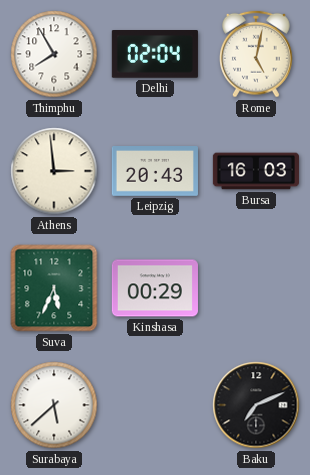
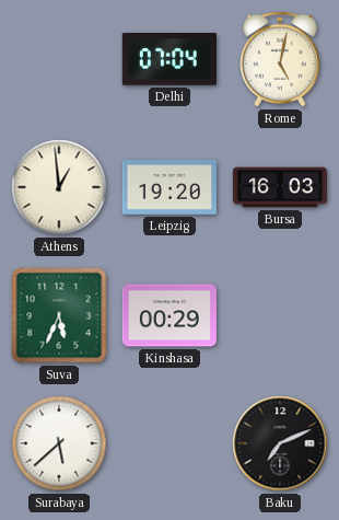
Thimphu: 7:55 -> none
Delhi: 02:04 -> 07:04
Athens: 2:59 -> 12:59
Leipzig: 20:43 -> 19:20
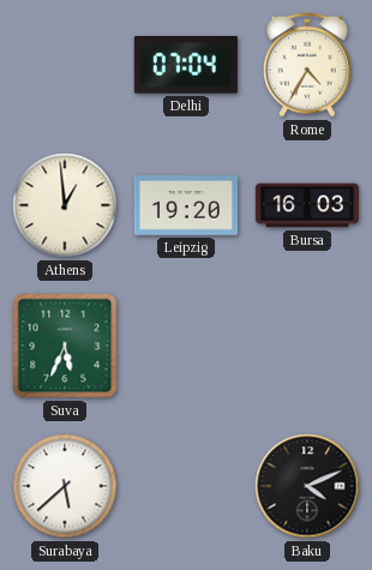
Rome: 5:02 -> 4:35
Kinshasa: 00:29 -> none
Baku: 7:11 -> 4:11
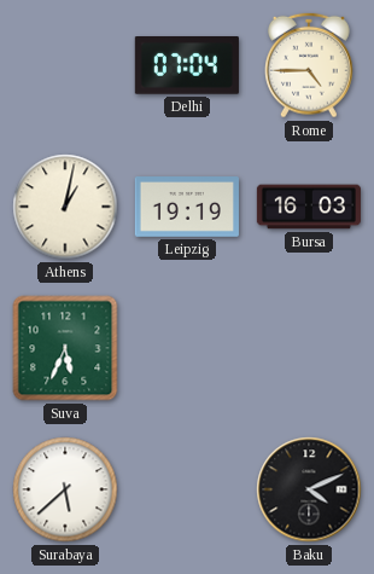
Rome: 4:35 -> 4:45
Athens: 12:59 -> 1:02
Leipzig: 19:20 -> 19:19
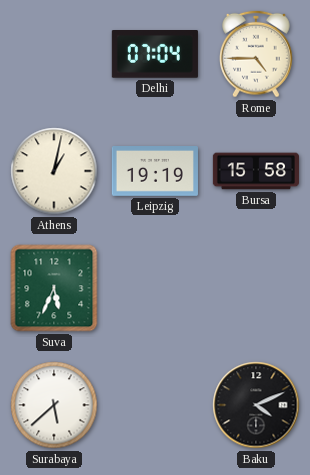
Bursa: 16:03 -> 15:58
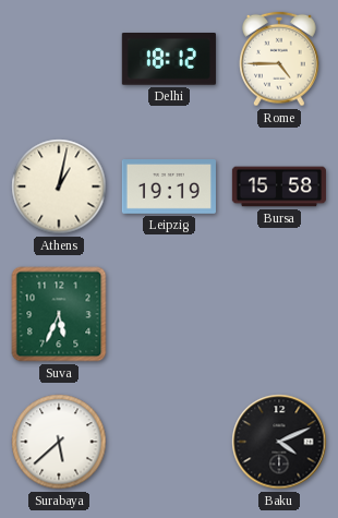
Delhi: 07:04 -> 18:12
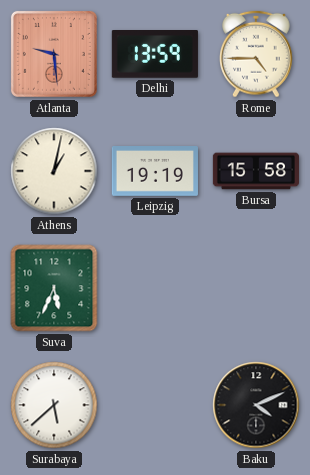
Atlanta: none -> 9:29
Delhi: 18:12 -> 13:59
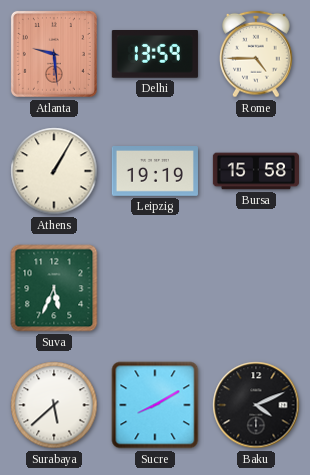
Athens: 1:02 -> 1:05
Sucre: none -> 8:10
